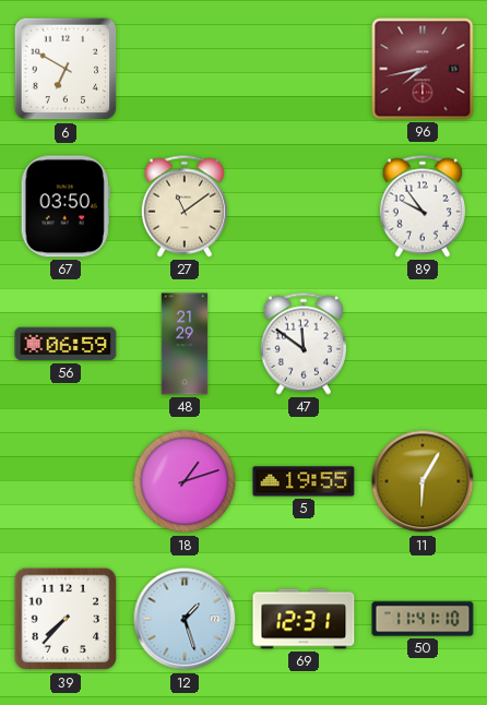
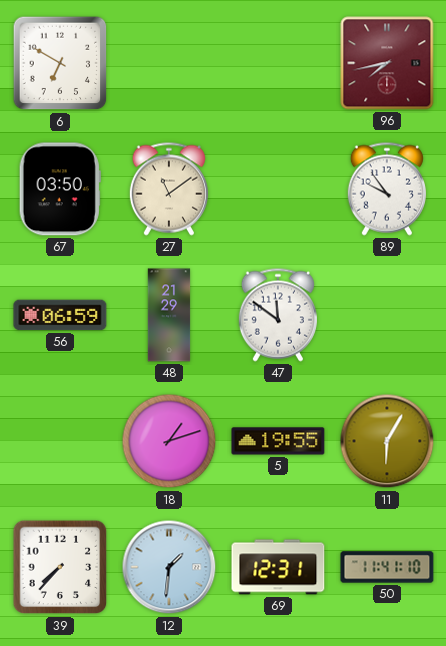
12: 1:27 -> 1:31
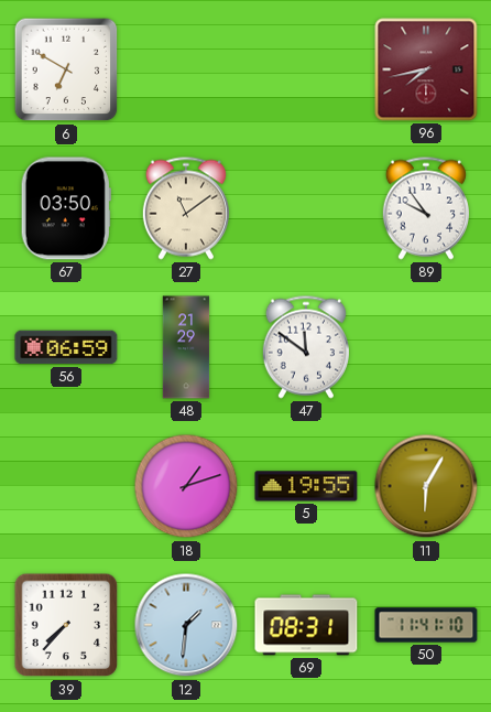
69: 12:31 -> 08:31
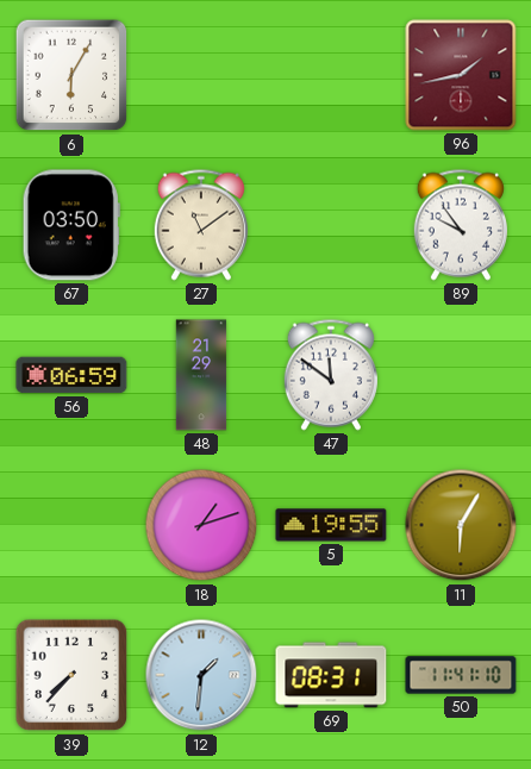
6: 6:50 -> 6:05
96: 7:43 -> 1:43
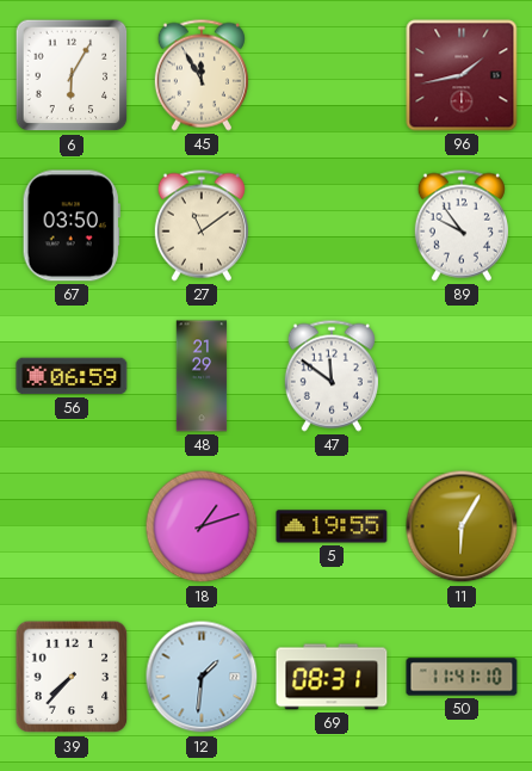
45: none -> 11:55
